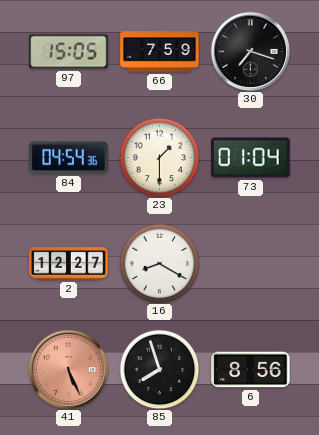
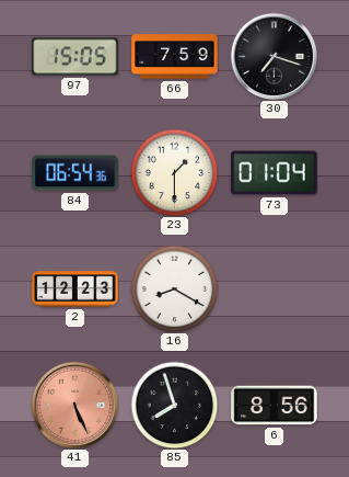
84: 04:54 -> 06:54
2: 12:27 -> 12:23
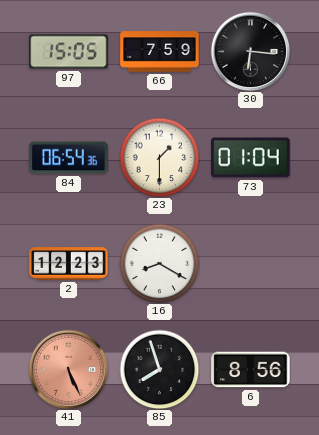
30: 7:18 -> 6:16
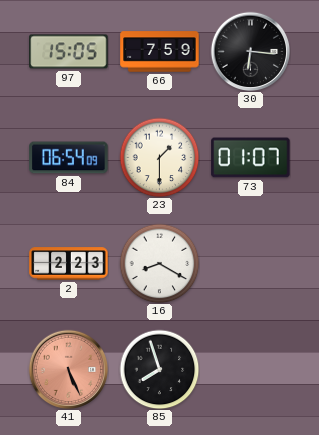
84: 06:54:36 -> 06:54:09
73: 01:04 -> 01:07
2: 12:23 -> 2:23
6: 8:56 -> none
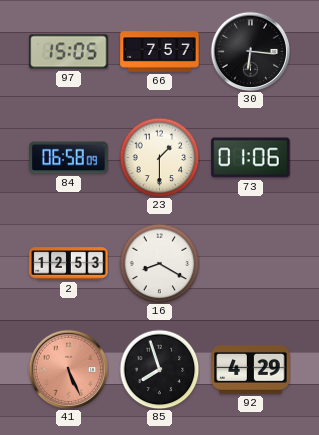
66: 7:59 -> 7:57
84: 06:54 -> 06:58
73: 01:07 -> 01:06
2: 2:23 -> 12:53
92: none -> 4:29
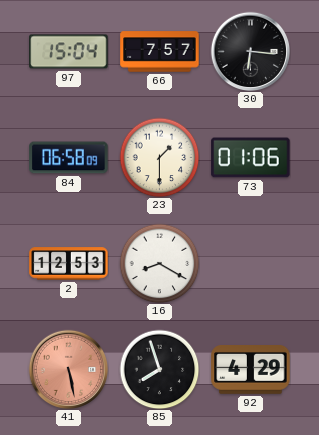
97: 15:05 -> 15:04
41: 5:26 -> 5:28
